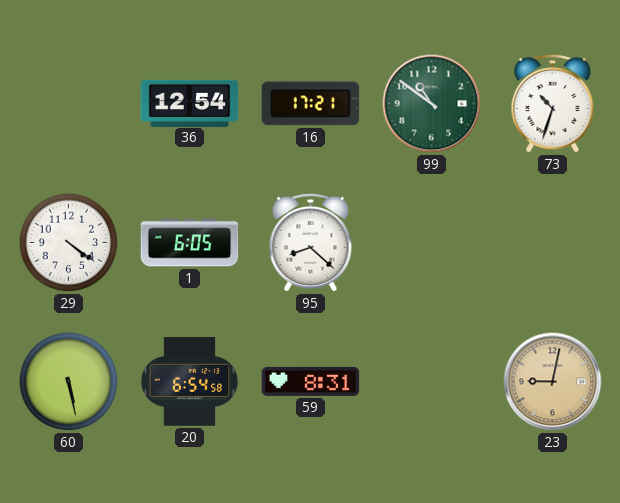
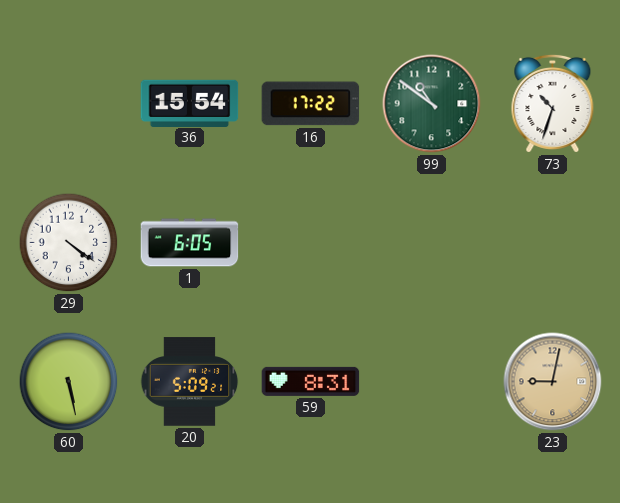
36: 12:54 -> 15:54
16: 17:21 -> 17:22
95: 8:22 -> none
20: 6:54 -> 5:09
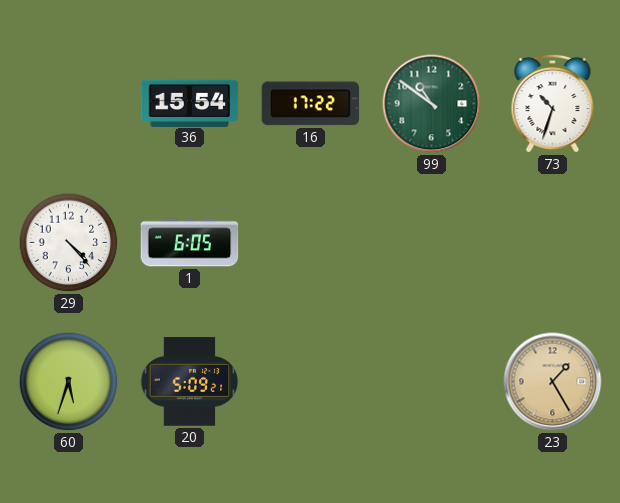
29: 4:21 -> 4:23
60: 5:28 -> 5:33
59: 8:31 -> none
23: 9:02 -> 1:25
